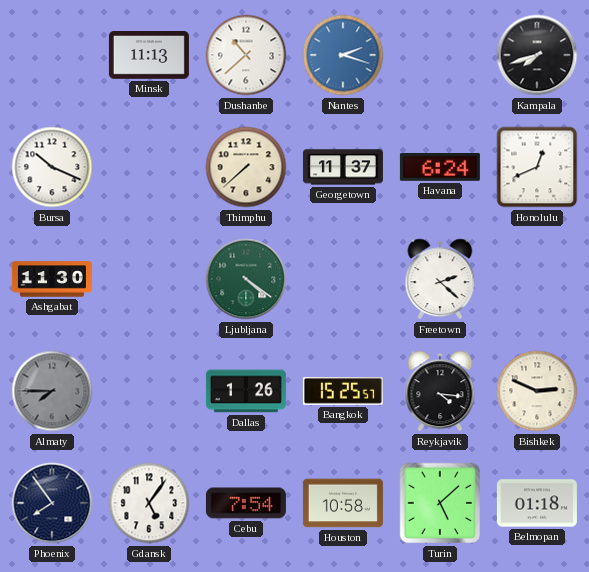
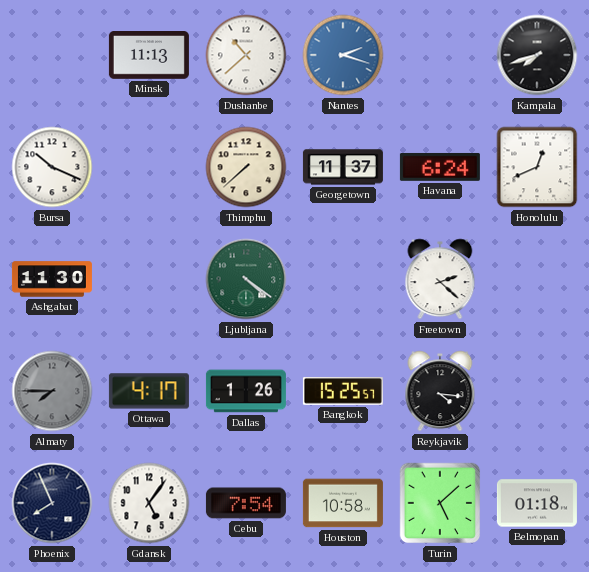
Ottawa: none -> 4:17
Bishkek: 2:49 -> none
Phoenix: 7:54 -> 7:56
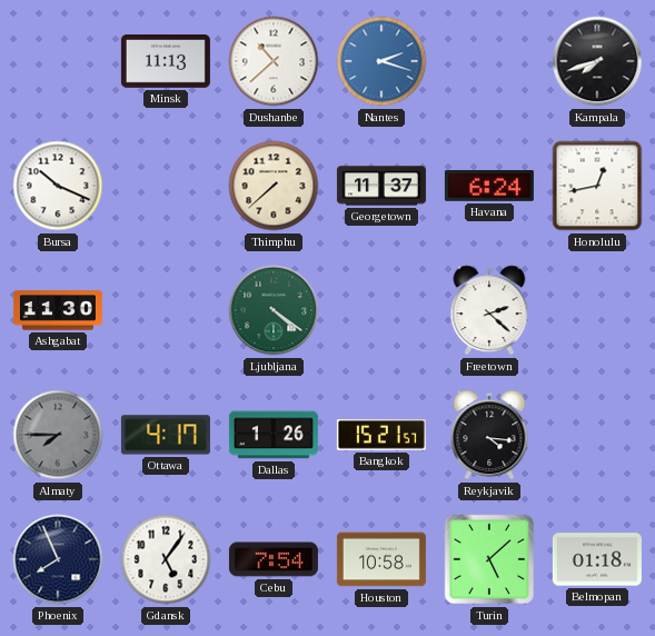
Honolulu: 12:41 -> 12:43
Bangkok: 15:25 -> 15:21
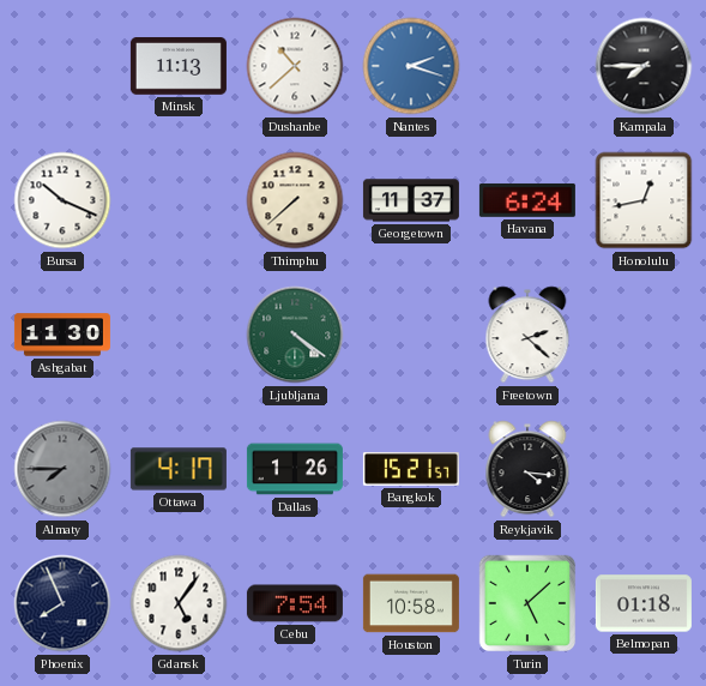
Kampala: 7:42 -> 7:45
